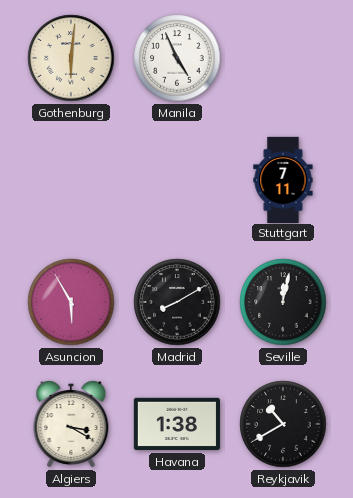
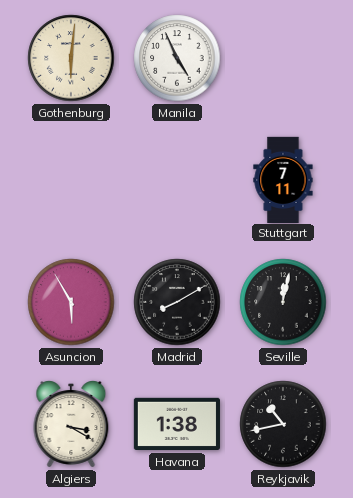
Reykjavik: 10:40 -> 10:43
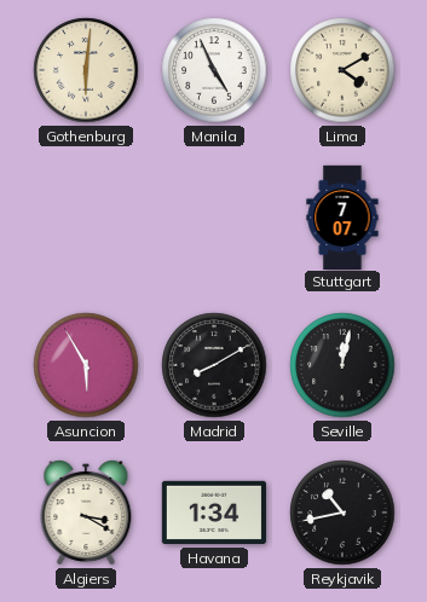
Lima: none -> 4:10
Stuttgart: 7:11 -> 7:07
Havana: 1:38 -> 1:34
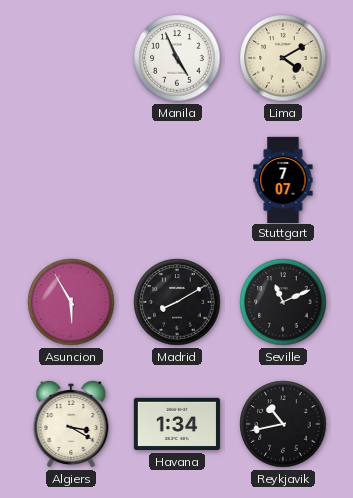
Gothenburg: 6:01 -> none
Seville: 12:02 -> 11:11
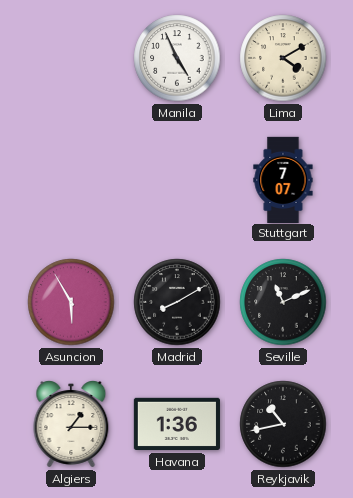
Algiers: 3:20 -> 1:15
Havana: 1:34 -> 1:36
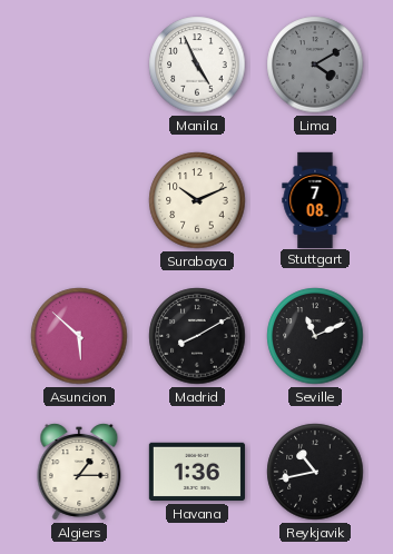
Lima dial: cream -> grey
Surabaya: none -> 10:11
Stuttgart: 7:07 -> 7:08
Asuncion: 5:55 -> 5:52
